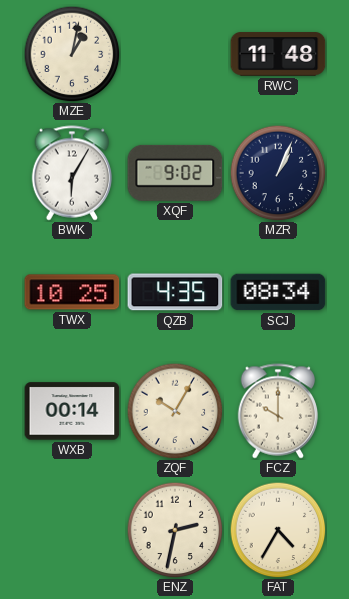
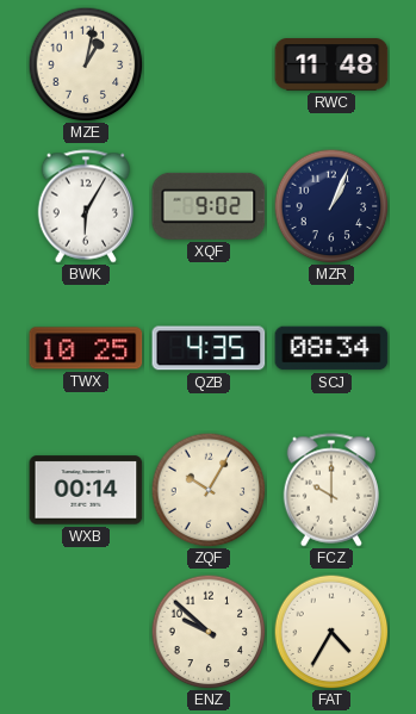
ENZ: 2:32 -> 9:52
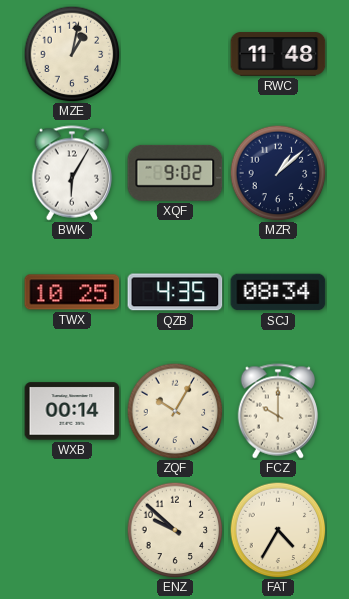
MZR: 1:04 -> 1:08
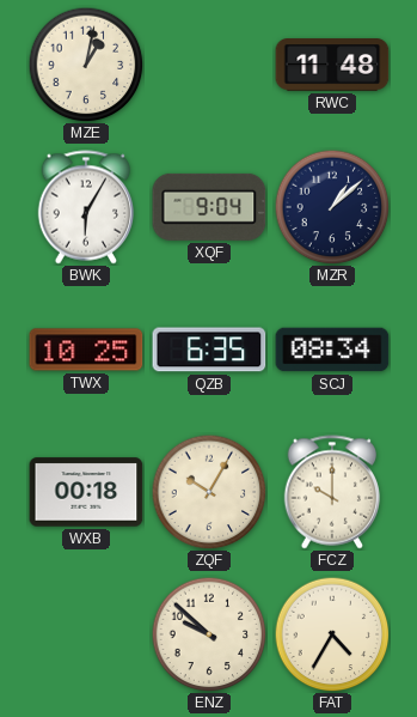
XQF: 9:02 -> 9:04
QZB: 4:35 -> 6:35
WXB: 00:14 -> 00:18
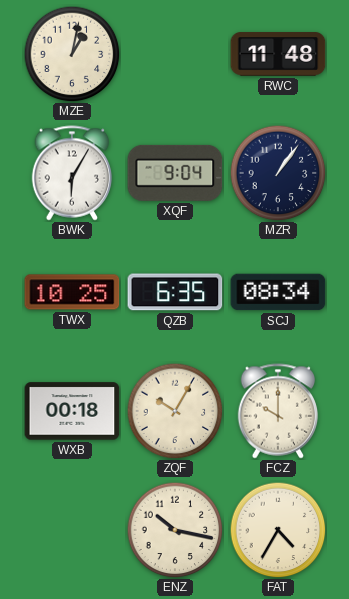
MZR: 1:08 -> 1:06
ENZ: 9:52 -> 10:17
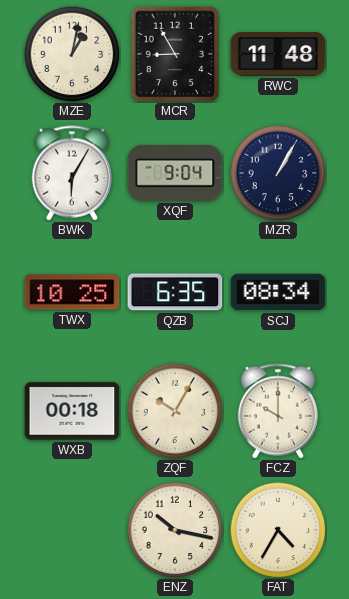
MCR: none -> 8:55
MZR: 1:06 -> 1:05
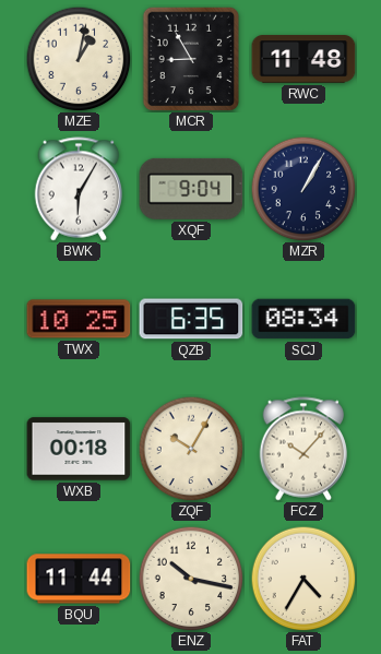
FCZ: 10:00 -> 10:07
BQU: none -> 11:44
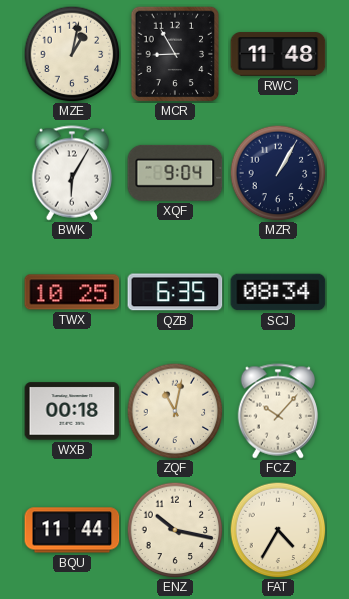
ZQF: 10:05 -> 11:02
